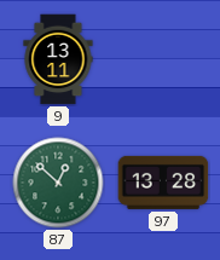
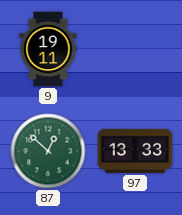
9: 13:11 -> 19:11
97: 13:28 -> 13:33
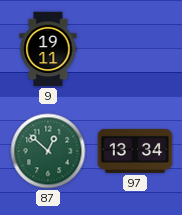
97: 13:33 -> 13:34
